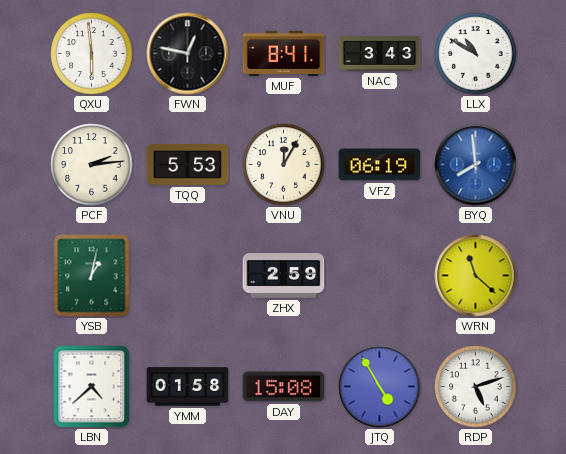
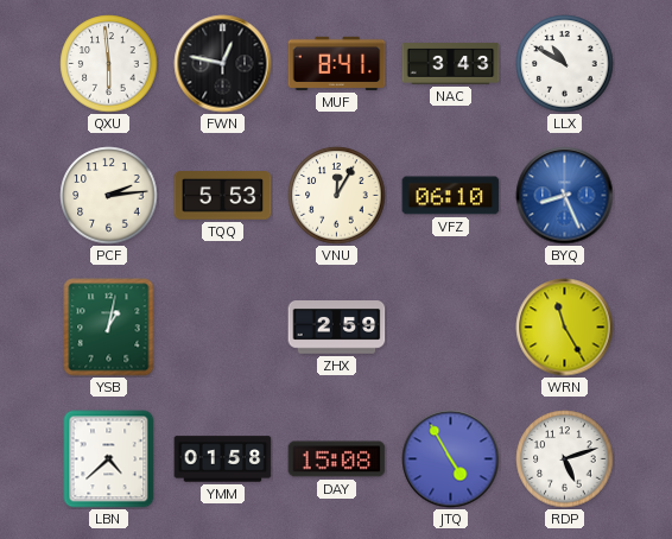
VFZ: 06:19 -> 06:10
BYQ: 7:59 -> 8:26
WRN: 11:22 -> 11:25
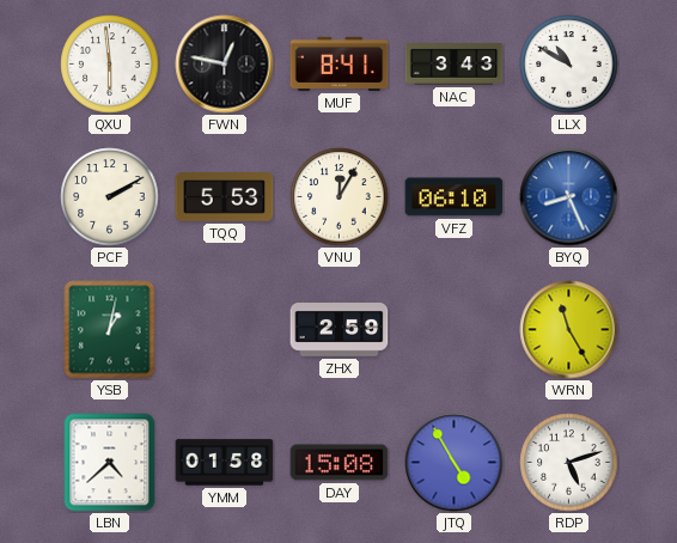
PCF: 2:14 -> 2:10
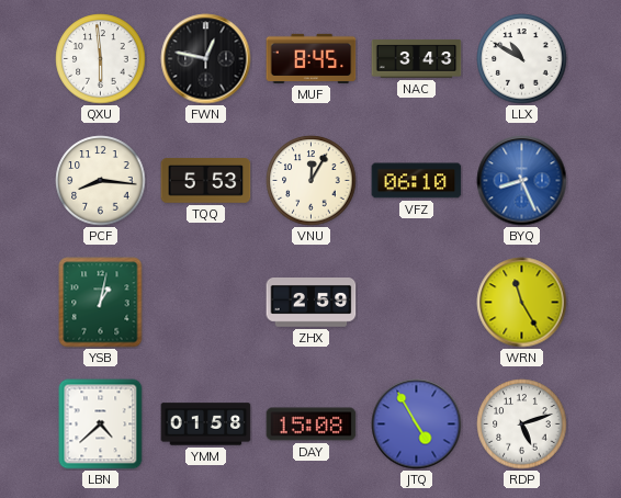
MUF: 8:41 -> 8:45
PCF: 2:10 -> 8:16
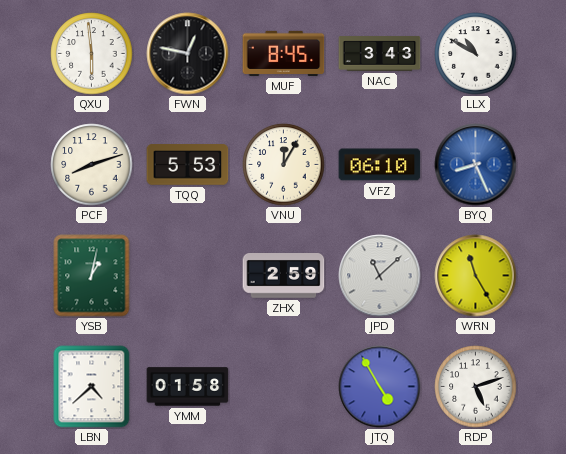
PCF: 8:16 -> 8:12
JPD: none -> 11:08
DAY: 15:08 -> none
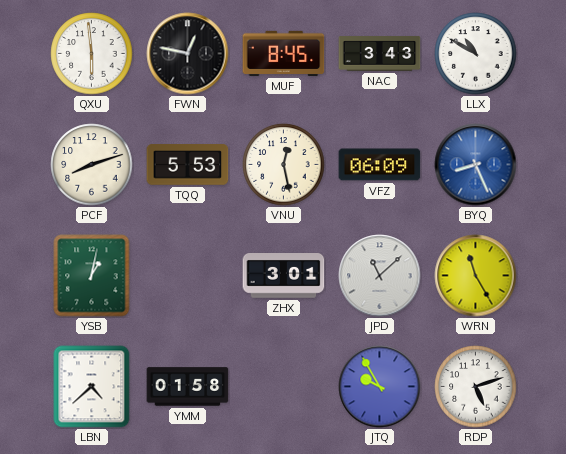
VNU: 12:05 -> 12:28
VFZ: 06:10 -> 06:09
ZHX: 2:59 -> 3:01
JTQ: 4:55 -> 9:55
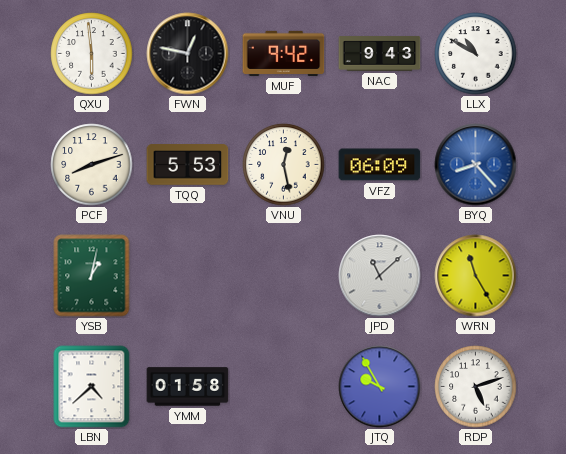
MUF: 8:45 -> 9:42
NAC: 3:43 -> 9:43
BYQ: 8:26 -> 8:23
ZHX: 3:01 -> none
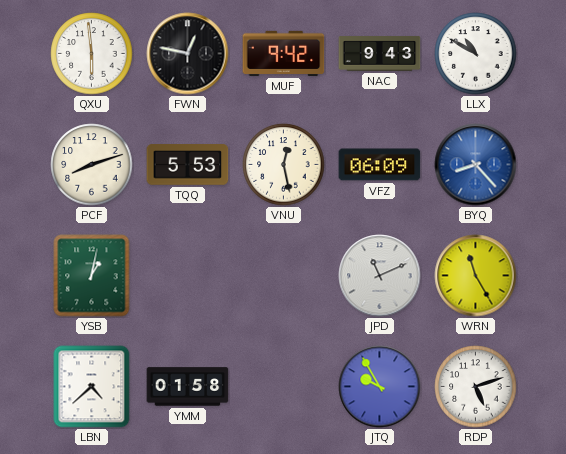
JPD: 11:08 -> 11:11
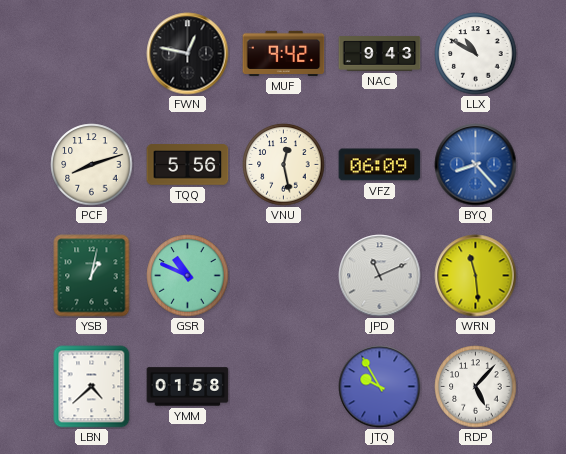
QXU: 5:59 -> none
TQQ: 5:53 -> 5:56
GSR: none -> 10:49
WRN: 11:25 -> 11:29
RDP: 5:12 -> 5:07
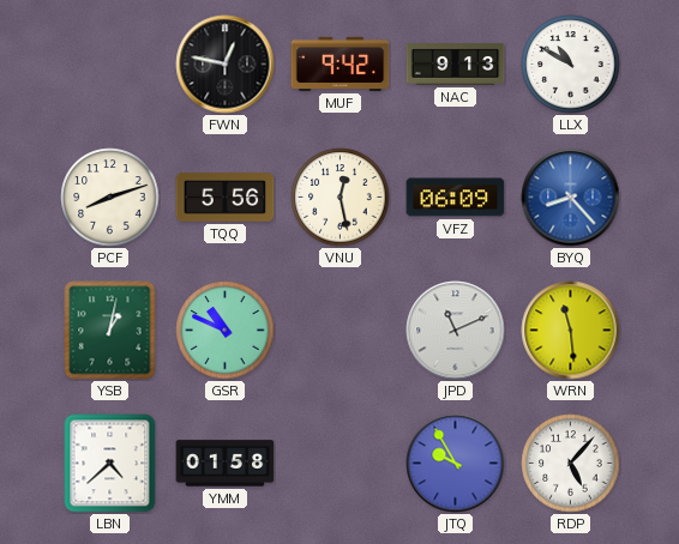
NAC: 9:43 -> 9:13
